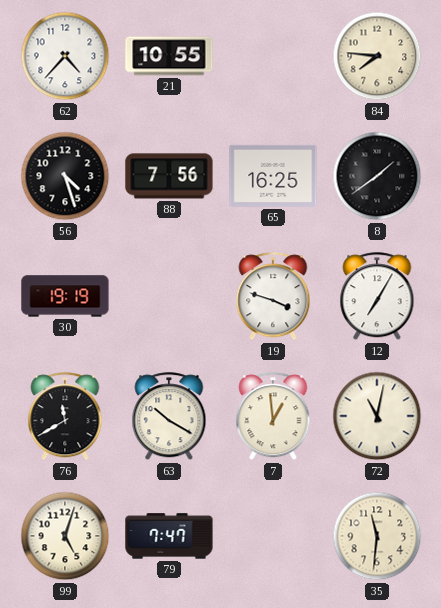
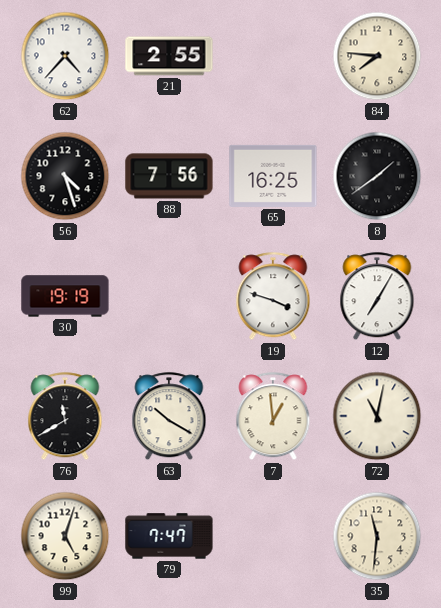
21: 10:55 -> 2:55
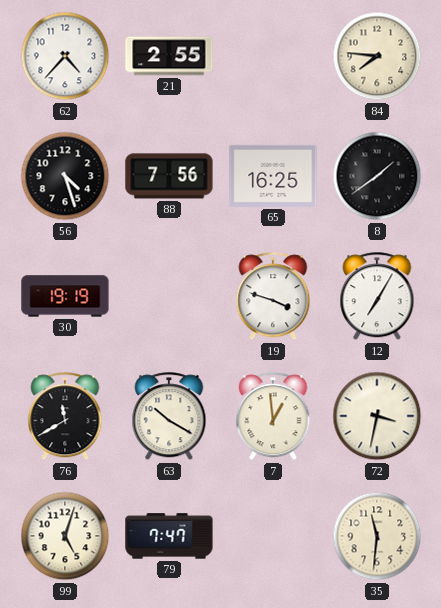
72: 11:02 -> 3:32
